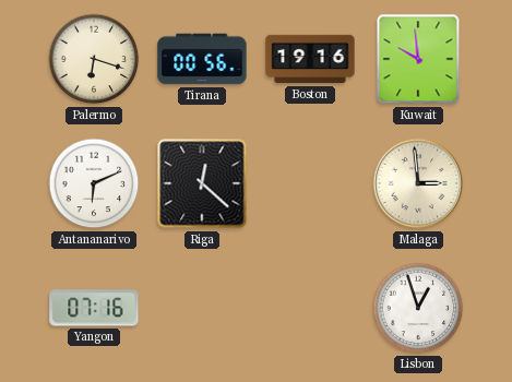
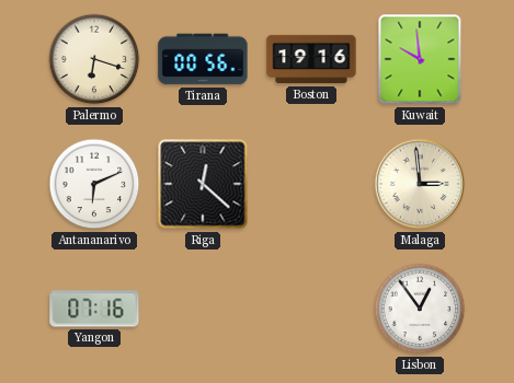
Lisbon: 12:57 -> 12:54
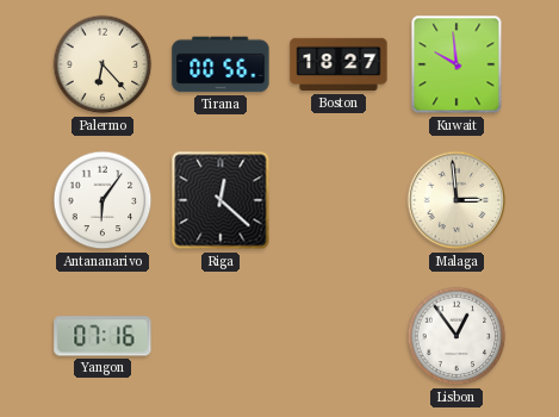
Palermo: 6:18 -> 6:23
Boston: 19:16 -> 18:27
Antananarivo: 6:11 -> 6:06
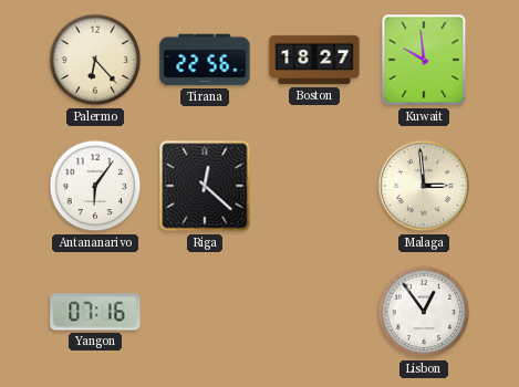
Tirana: 00:56 -> 22:56
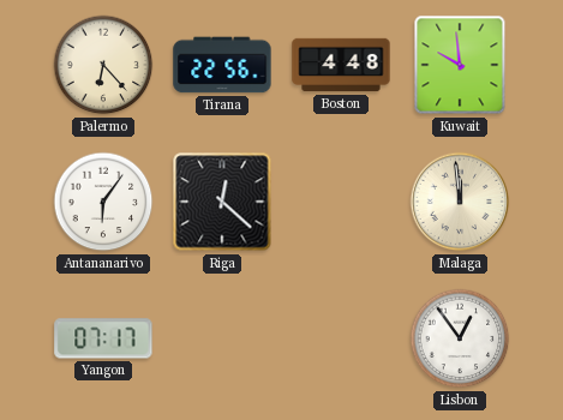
Boston: 18:27 -> 4:48
Malaga: 2:59 -> 11:59
Yangon: 07:16 -> 07:17
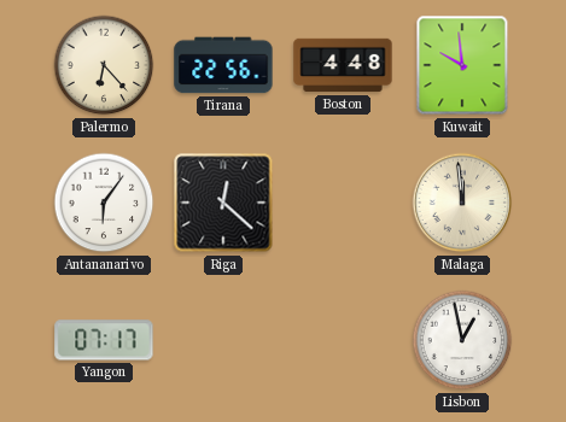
Lisbon: 12:54 -> 12:58
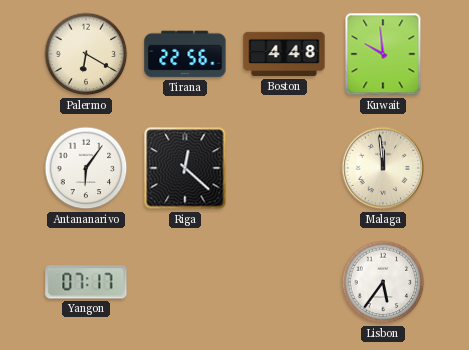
Palermo: 6:23 -> 6:20
Lisbon: 12:58 -> 5:36
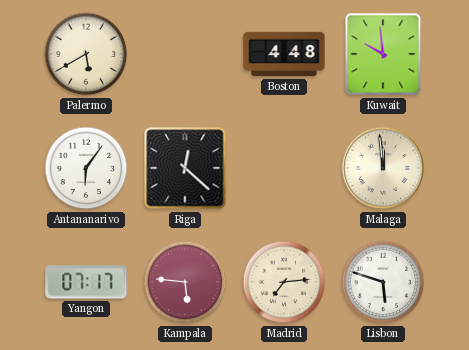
Palermo: 6:20 -> 5:40
Tirana: 22:56 -> none
Kampala: none -> 5:46
Madrid: none -> 7:14
Lisbon: 5:36 -> 5:48
